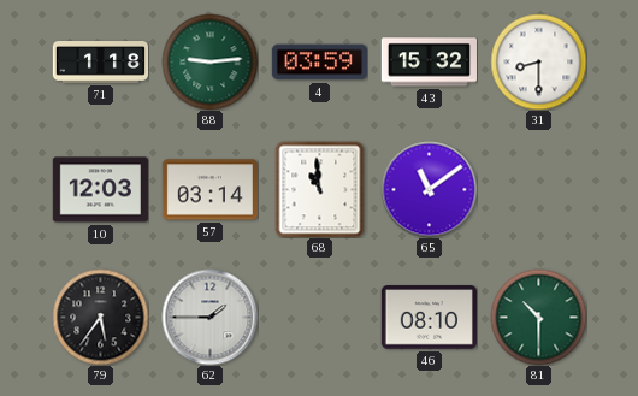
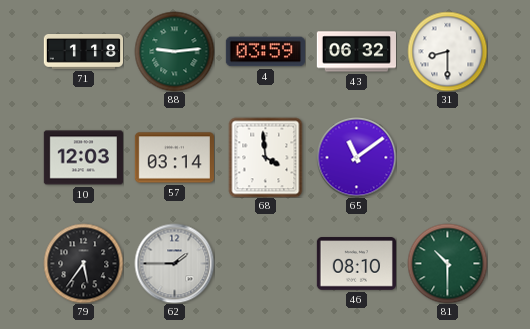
43: 15:32 -> 06:32
68: 10:59 -> 3:59
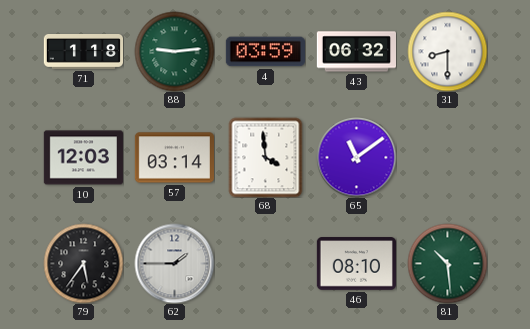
81: 10:30 -> 10:29
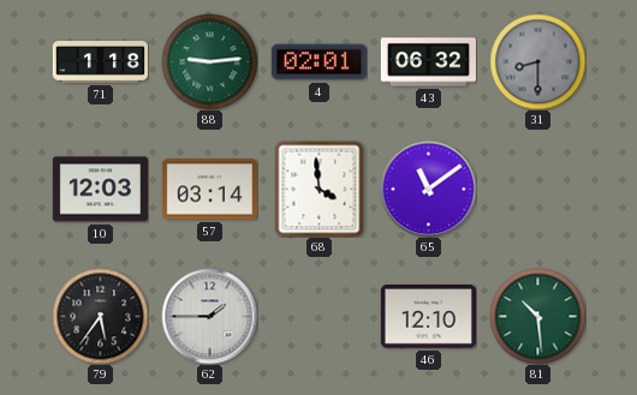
4: 03:59 -> 02:01
31 dial: white -> grey
46: 08:10 -> 12:10
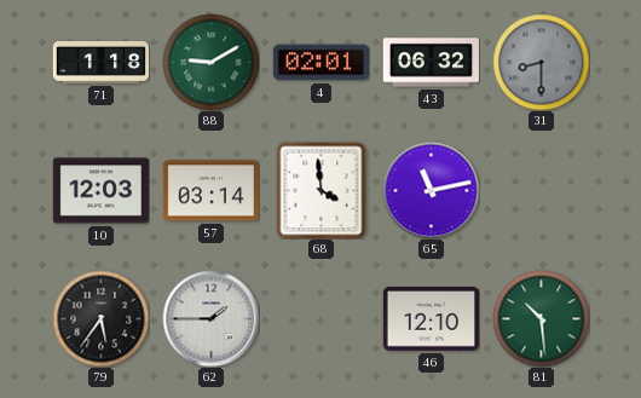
88: 9:14 -> 9:10
65: 11:09 -> 11:13
